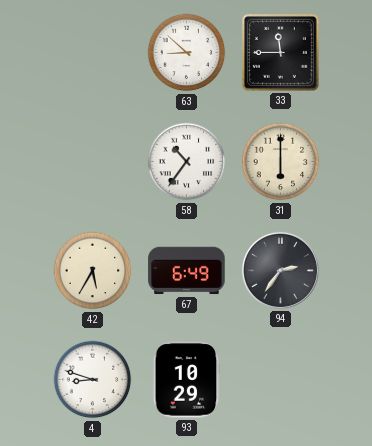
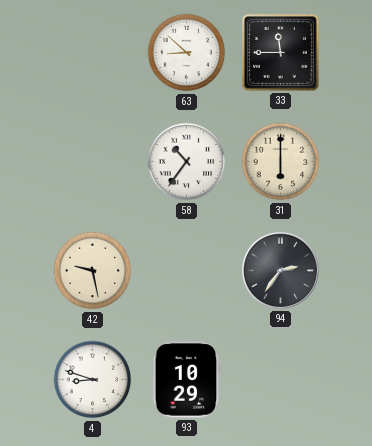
42: 5:35 -> 9:28
67: 6:49 -> none
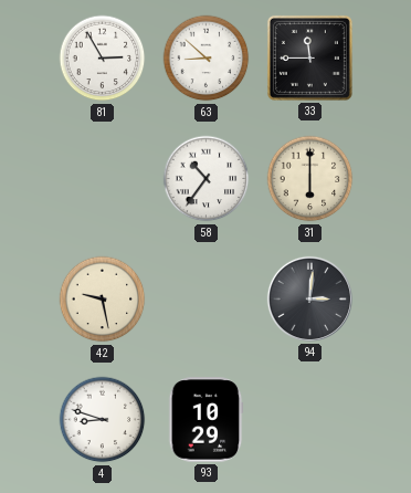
81: none -> 2:55
94: 2:36 -> 3:01
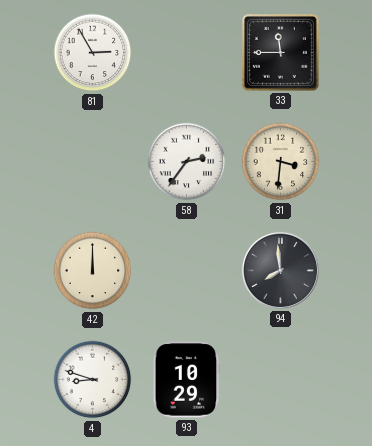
63: 8:52 -> none
58: 10:36 -> 2:36
31: 6:00 -> 3:31
42: 9:28 -> 12:00
94: 3:01 -> 7:59
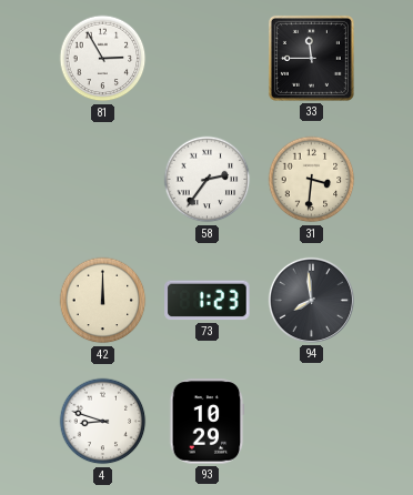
73: none -> 1:23
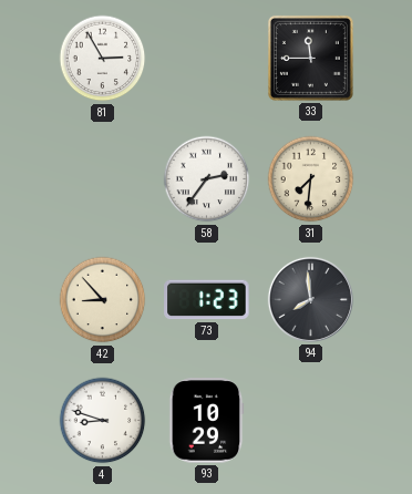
31: 3:31 -> 7:31
42: 12:00 -> 8:53
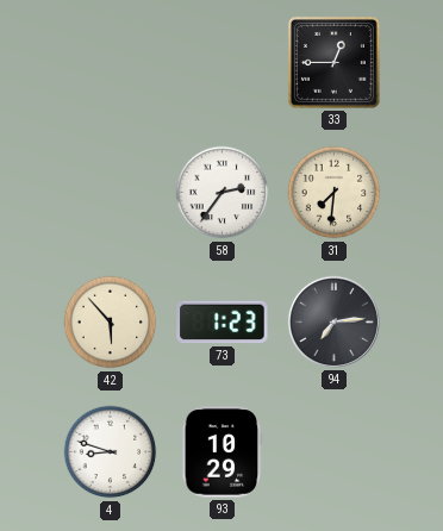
81: 2:55 -> none
33: 11:45 -> 12:45
42: 8:53 -> 5:53
94: 7:59 -> 7:14
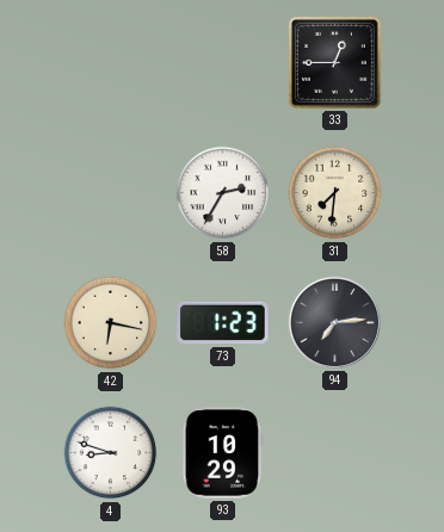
58: 2:36 -> 2:35
42: 5:53 -> 6:17
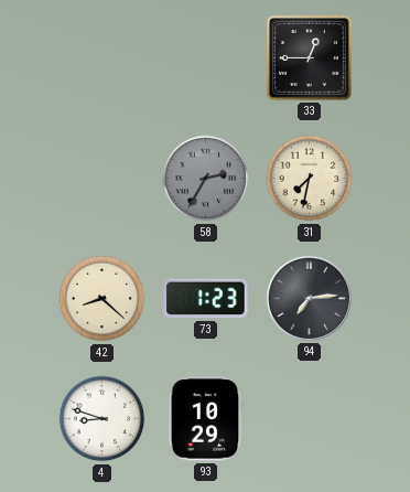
58 dial: white -> grey
31: 7:31 -> 7:32
42: 6:17 -> 8:22
